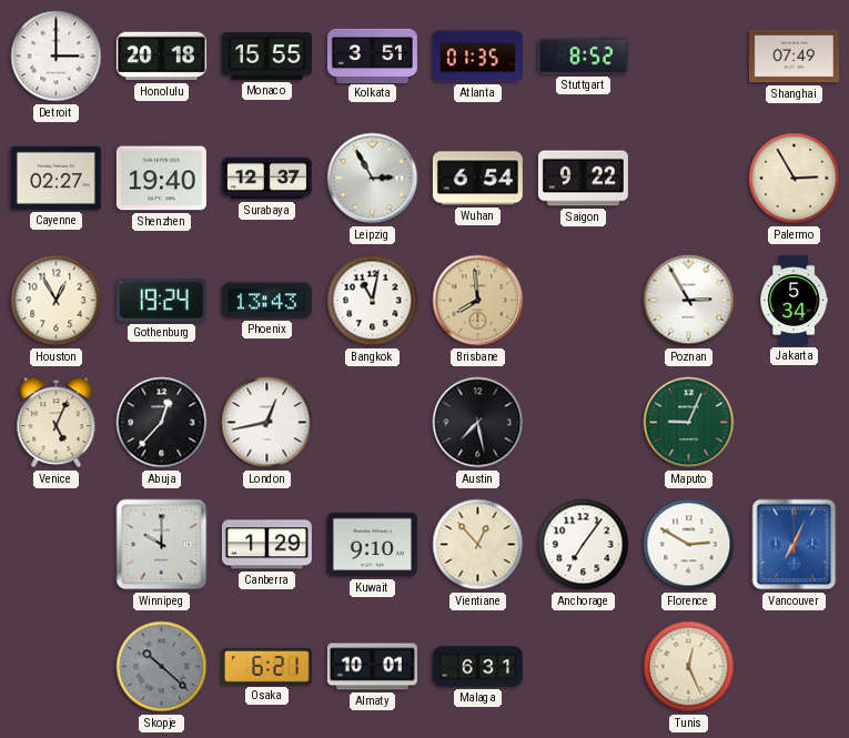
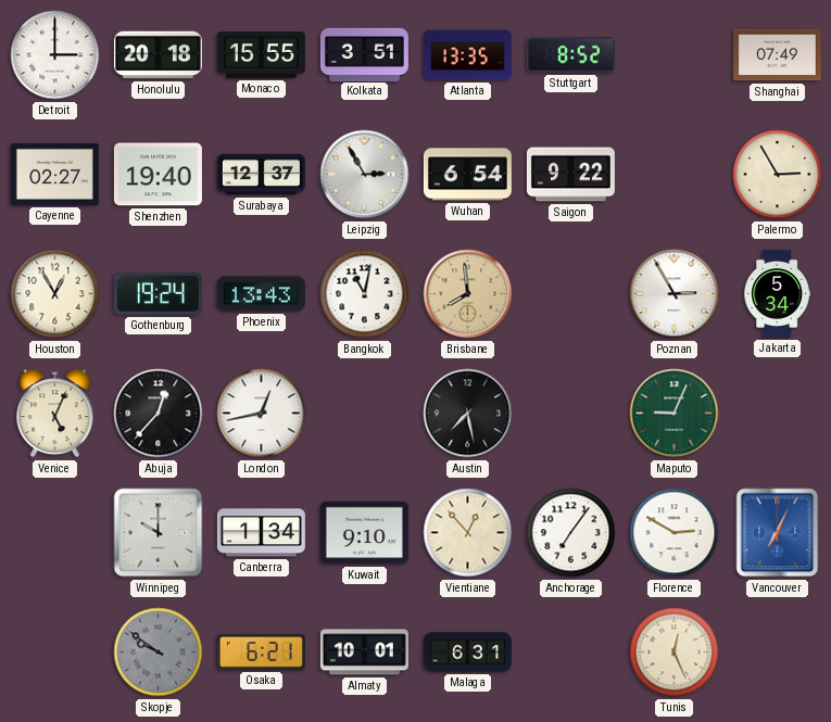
Atlanta: 01:35 -> 13:35
Canberra: 1:29 -> 1:34
Skopje: 10:22 -> 9:51
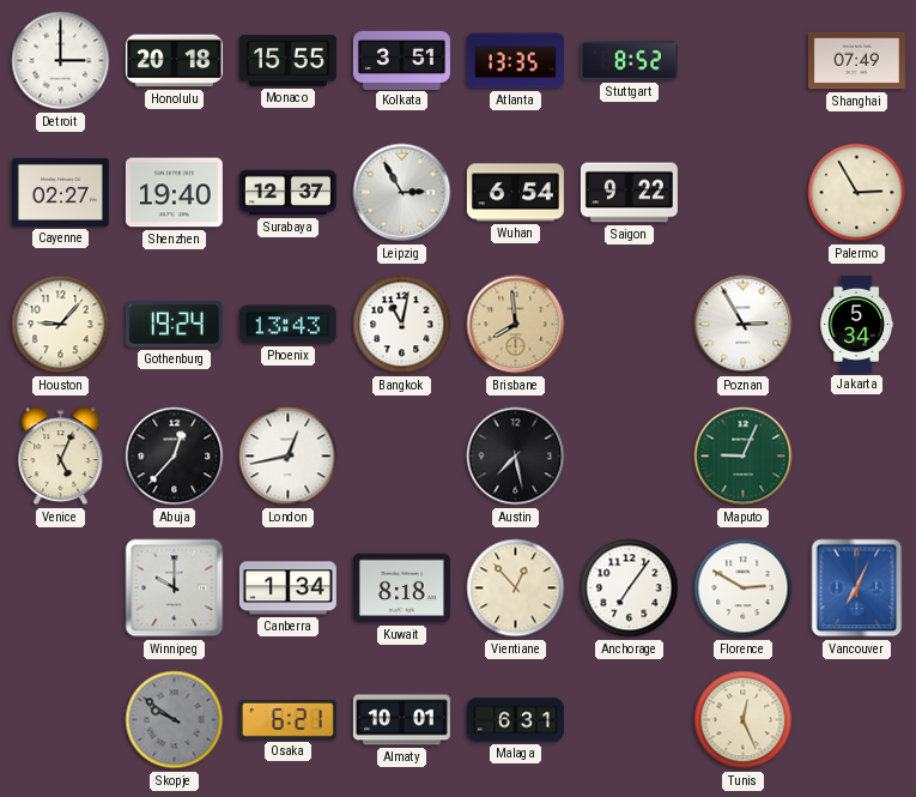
Houston: 12:55 -> 9:07
Kuwait: 9:10 -> 8:18
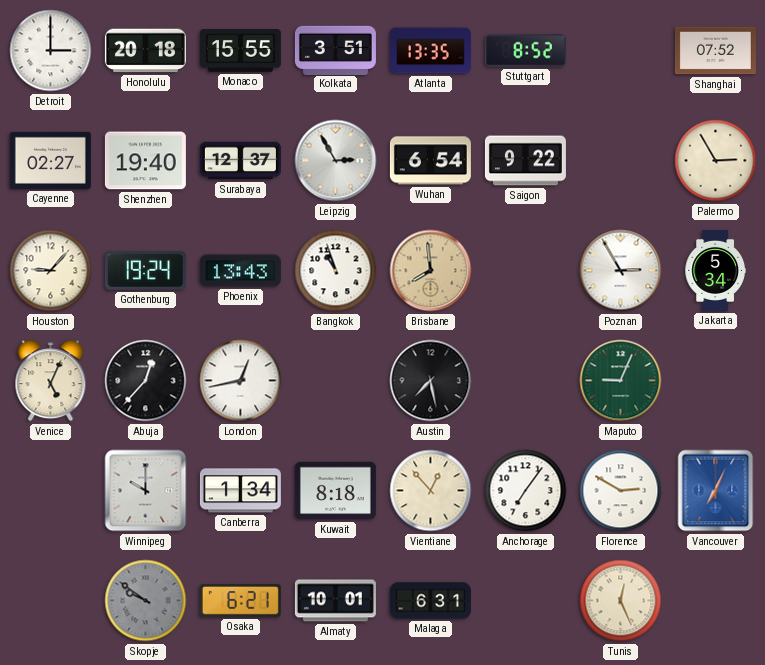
Shanghai: 07:49 -> 07:52
Bangkok: 11:02 -> 10:57
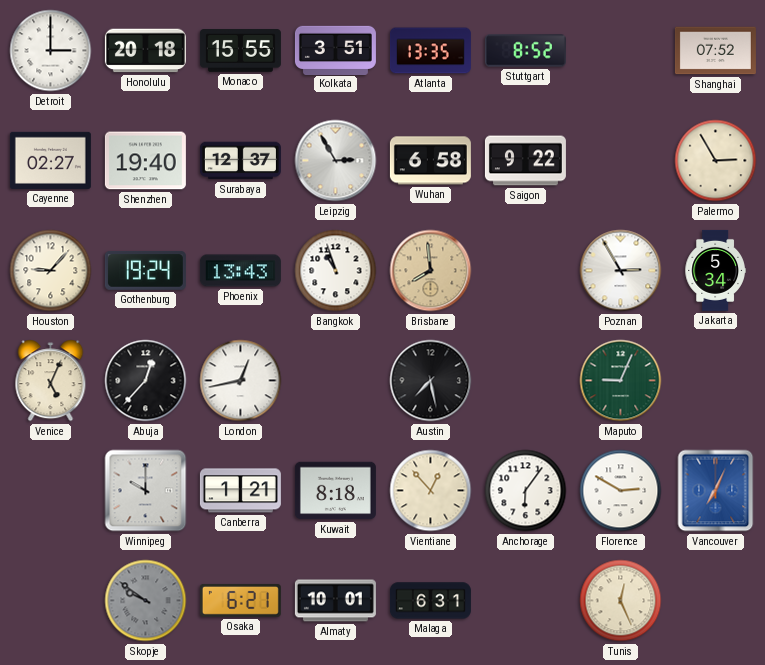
Wuhan: 6:54 -> 6:58
Canberra: 1:34 -> 1:21
Anchorage: 7:06 -> 6:06
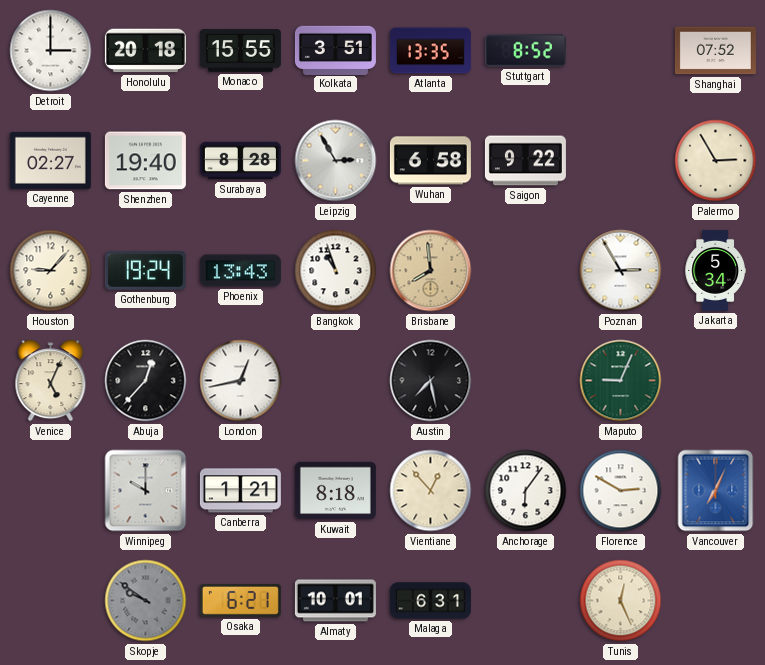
Surabaya: 12:37 -> 8:28
